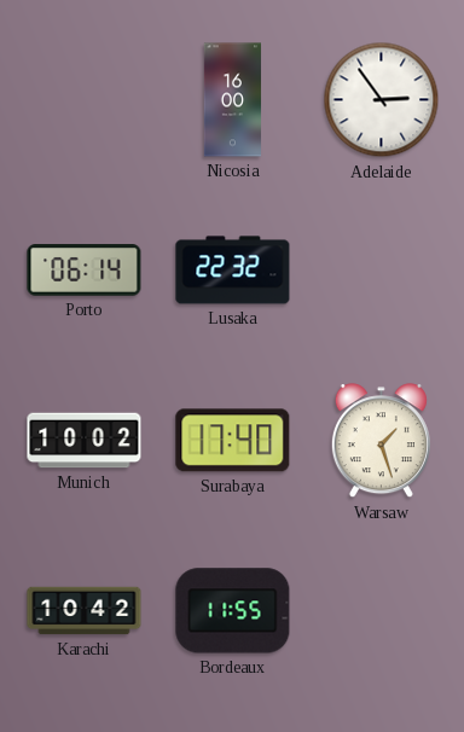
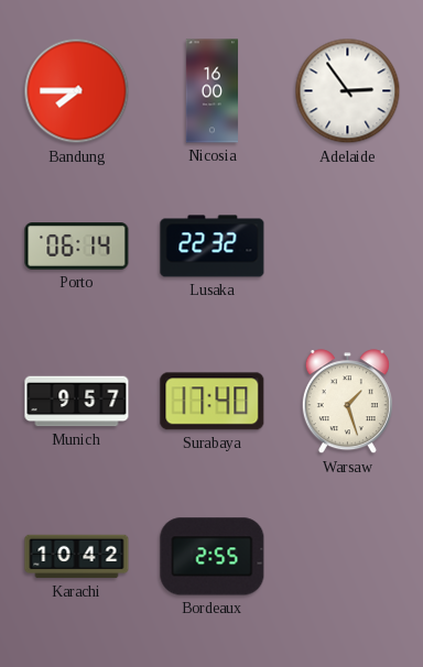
Bandung: none -> 7:45
Munich: 10:02 -> 9:57
Bordeaux: 11:55 -> 2:55
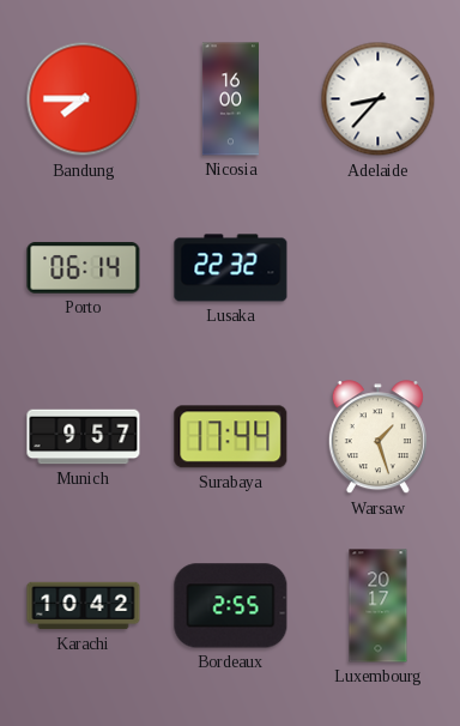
Adelaide: 2:54 -> 8:37
Surabaya: 17:40 -> 17:44
Luxembourg: none -> 20:17
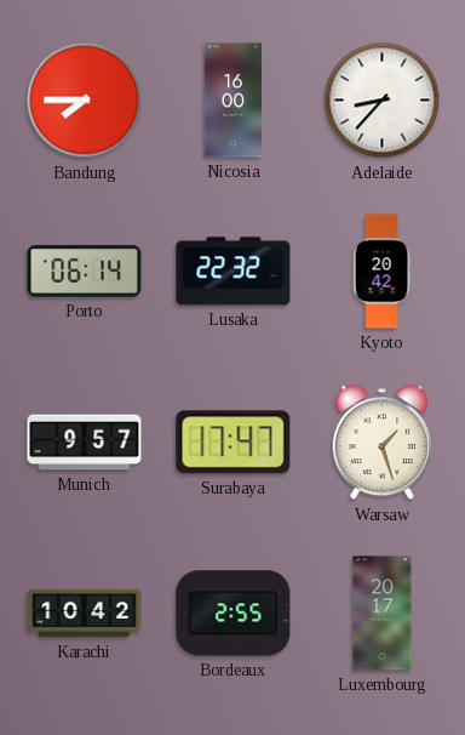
Kyoto: none -> 20:42
Surabaya: 17:44 -> 17:47
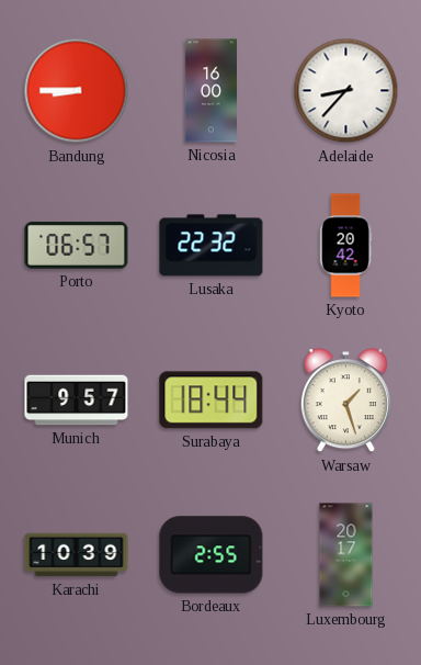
Bandung: 7:45 -> 8:45
Porto: 06:14 -> 06:57
Surabaya: 17:47 -> 18:44
Karachi: 10:42 -> 10:39
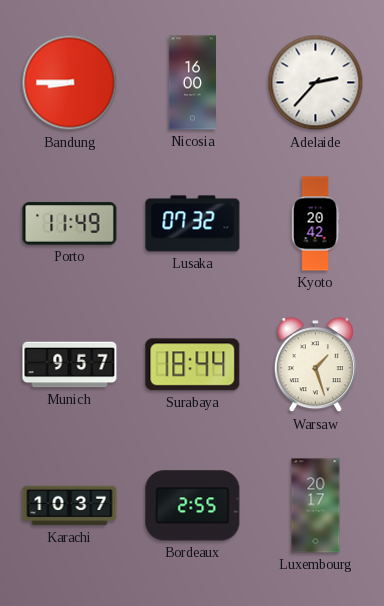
Adelaide: 8:37 -> 2:37
Porto: 06:57 -> 11:49
Lusaka: 22:32 -> 07:32
Karachi: 10:39 -> 10:37
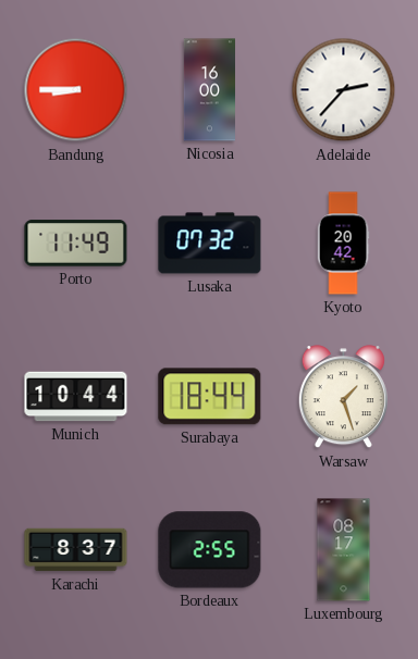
Munich: 9:57 -> 10:44
Karachi: 10:37 -> 8:37
Luxembourg: 20:17 -> 08:17
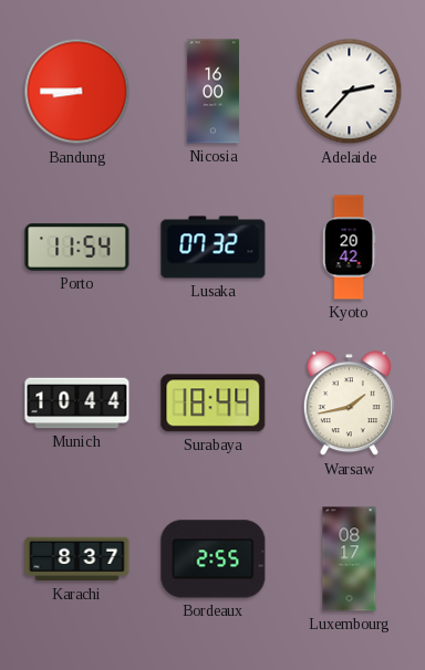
Porto: 11:49 -> 11:54
Warsaw: 1:27 -> 1:43
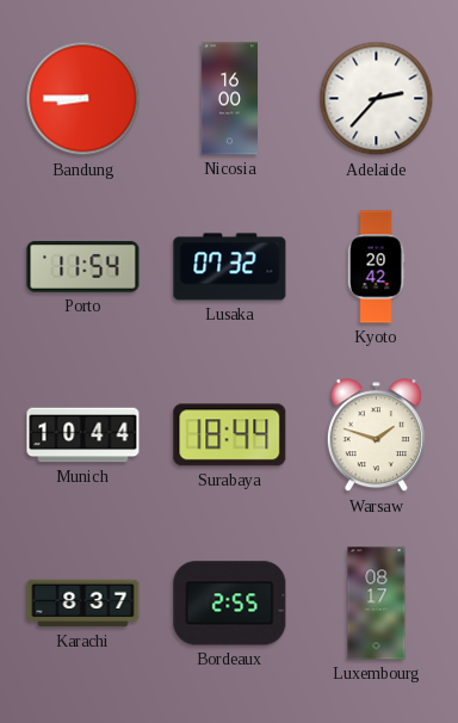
Warsaw: 1:43 -> 1:48
